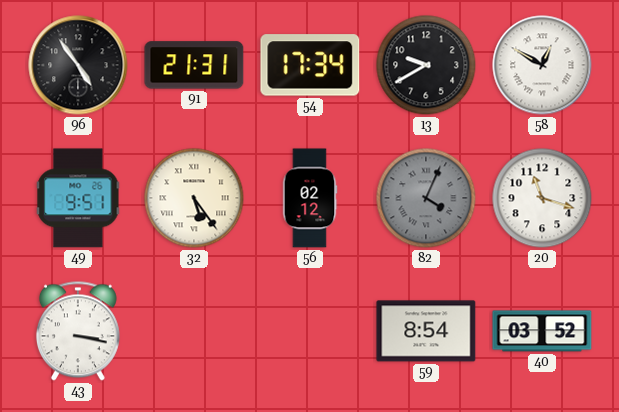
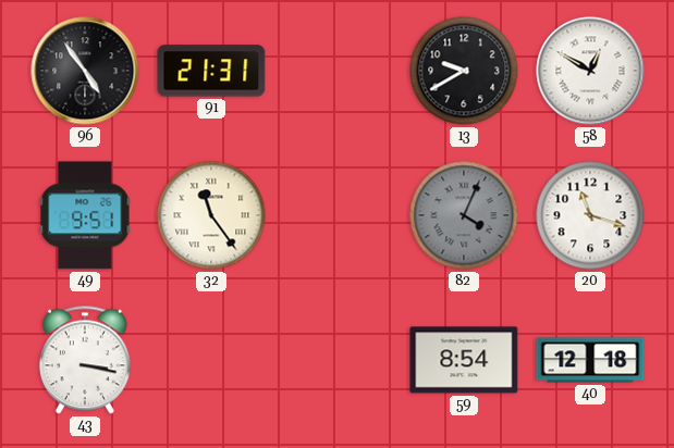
54: 17:34 -> none
32: 5:24 -> 11:24
56: 02:12 -> none
40: 03:52 -> 12:18
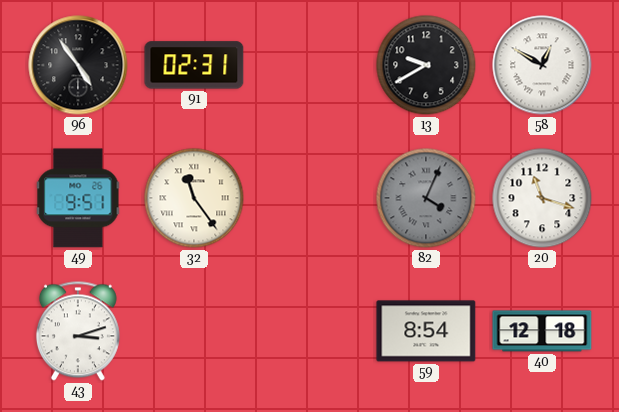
91: 21:31 -> 02:31
43: 3:17 -> 3:12
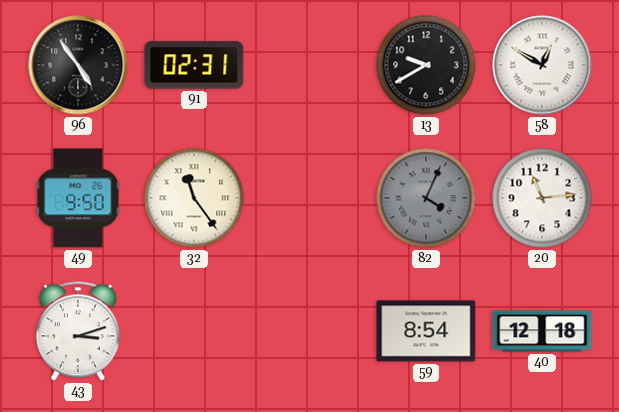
49: 9:51 -> 9:50
20: 11:18 -> 11:14
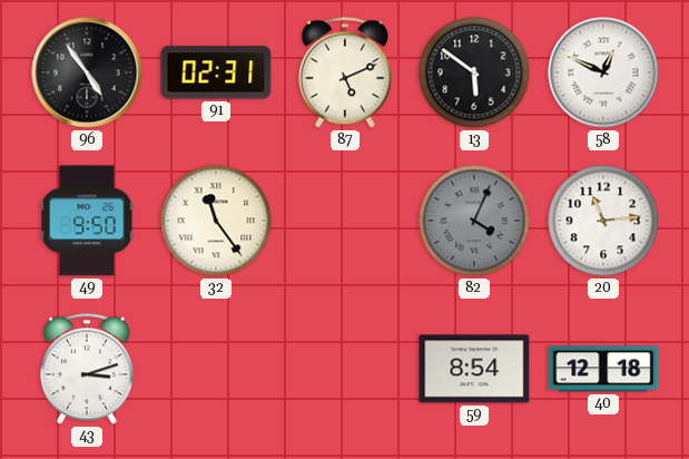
87: none -> 5:11
13: 9:40 -> 5:51
58: 12:50 -> 12:49
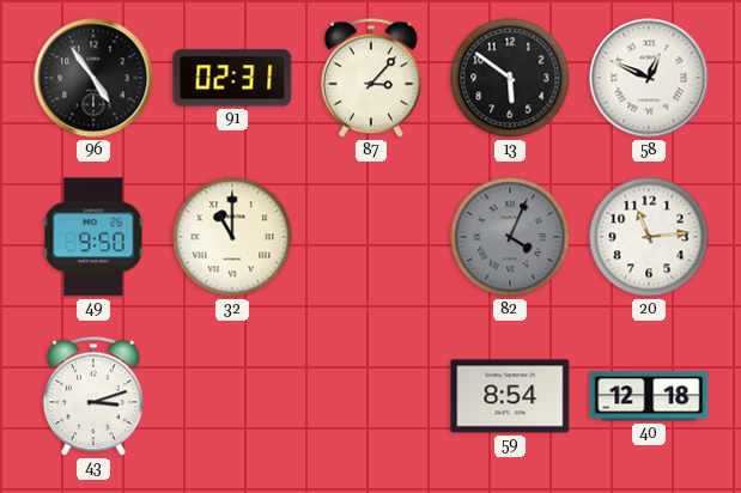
87: 5:11 -> 3:07
32: 11:24 -> 11:00
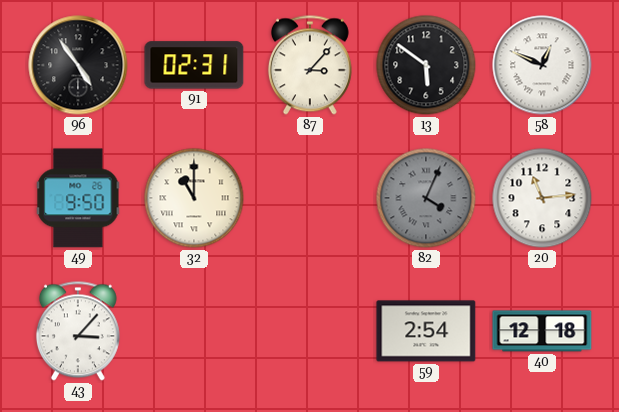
43: 3:12 -> 3:07
59: 8:54 -> 2:54
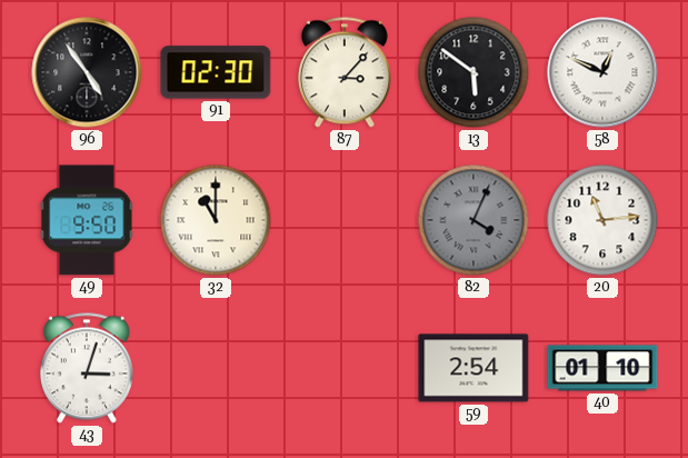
91: 02:31 -> 02:30
43: 3:07 -> 3:03
40: 12:18 -> 01:10
